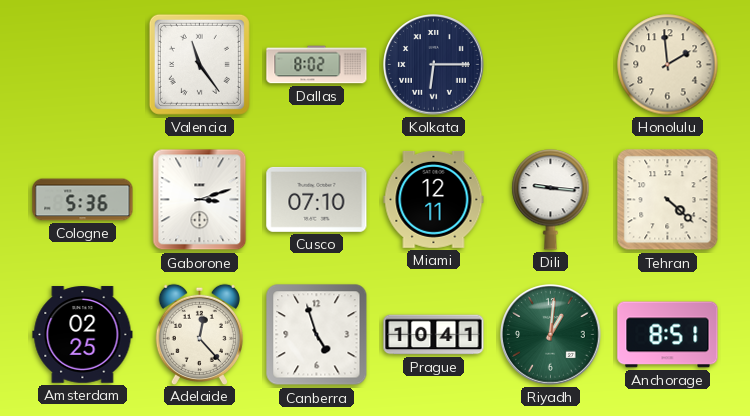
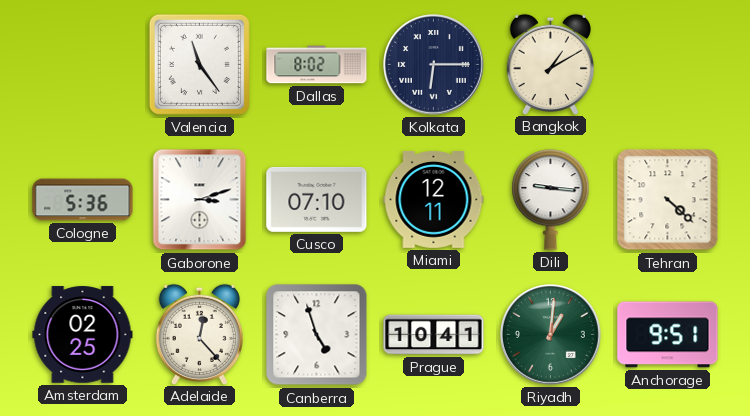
Bangkok: none -> 1:10
Honolulu: 1:59 -> none
Anchorage: 8:51 -> 9:51
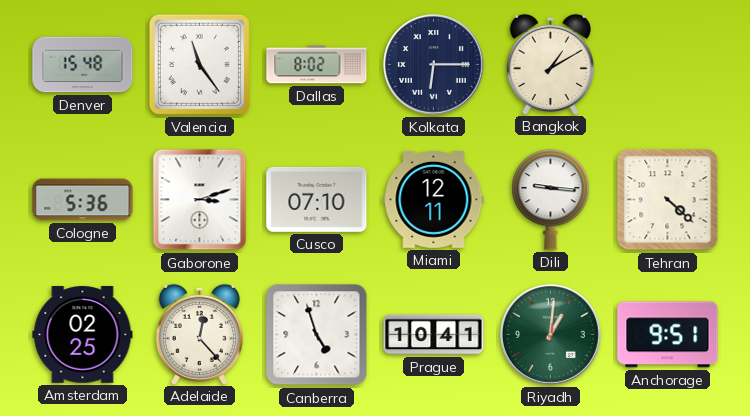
Denver: none -> 15:48
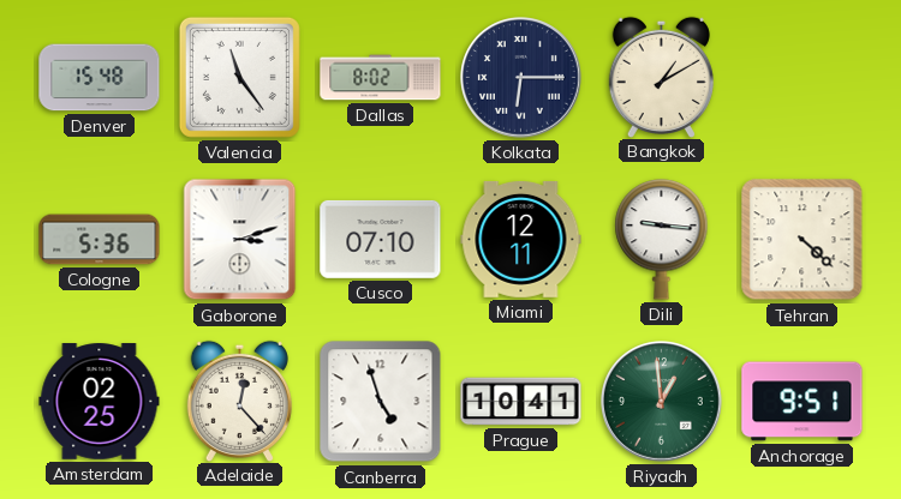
Riyadh: 1:01 -> 12:59
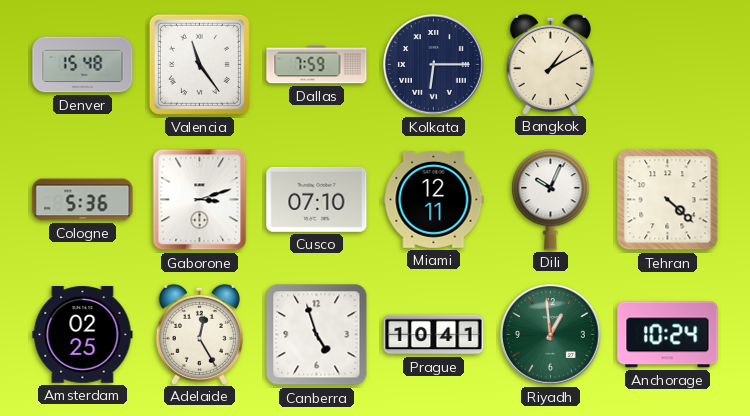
Dallas: 8:02 -> 7:59
Dili: 9:16 -> 10:04
Adelaide: 12:23 -> 12:25
Anchorage: 9:51 -> 10:24
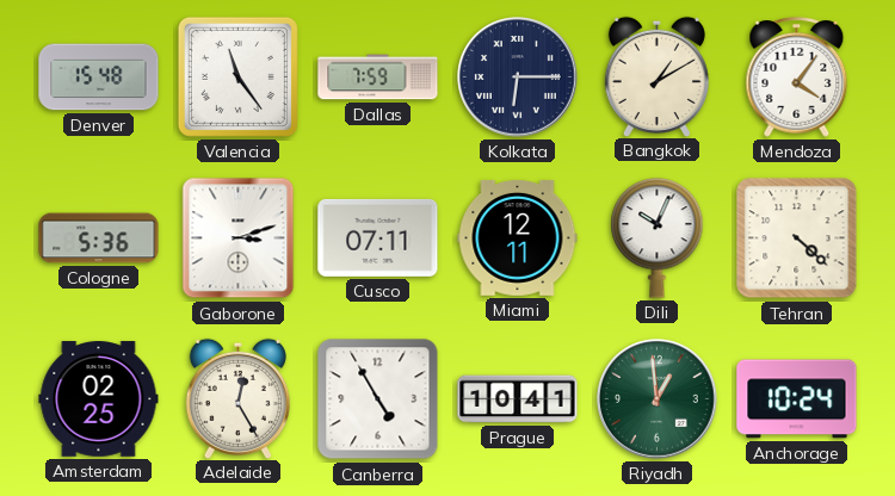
Mendoza: none -> 4:06
Cusco: 07:10 -> 07:11
Canberra: 4:57 -> 4:55
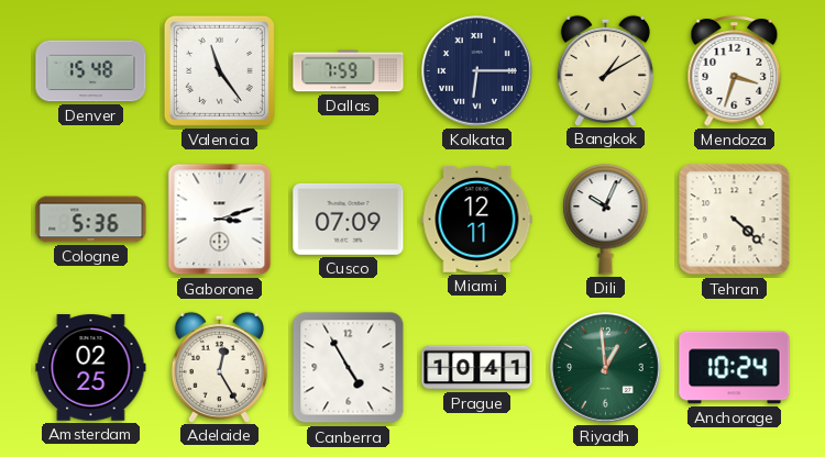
Mendoza: 4:06 -> 3:33
Cusco: 07:11 -> 07:09
